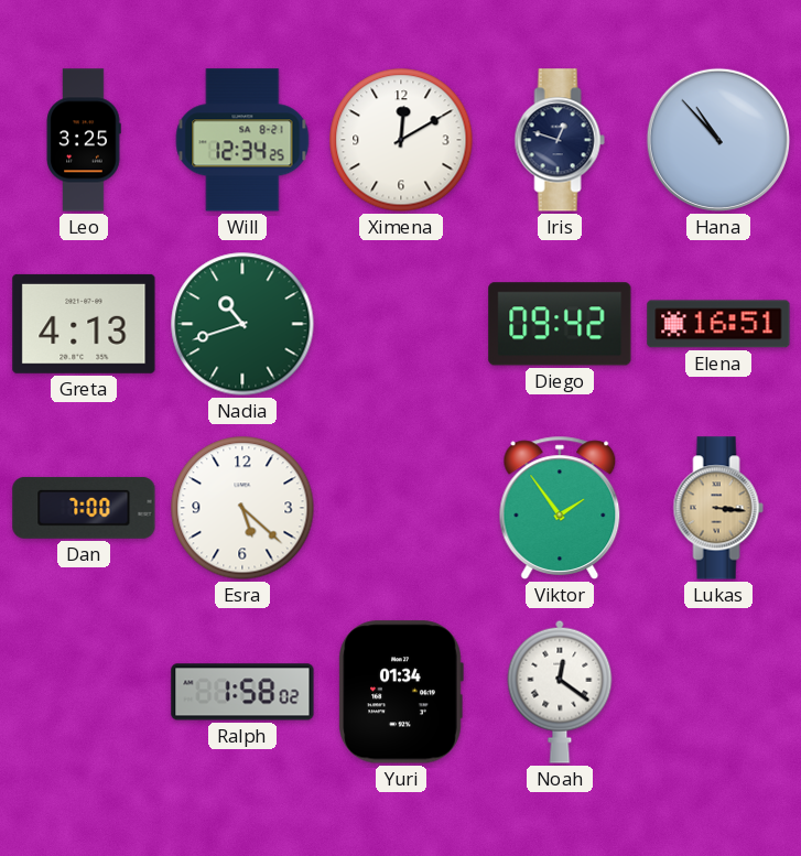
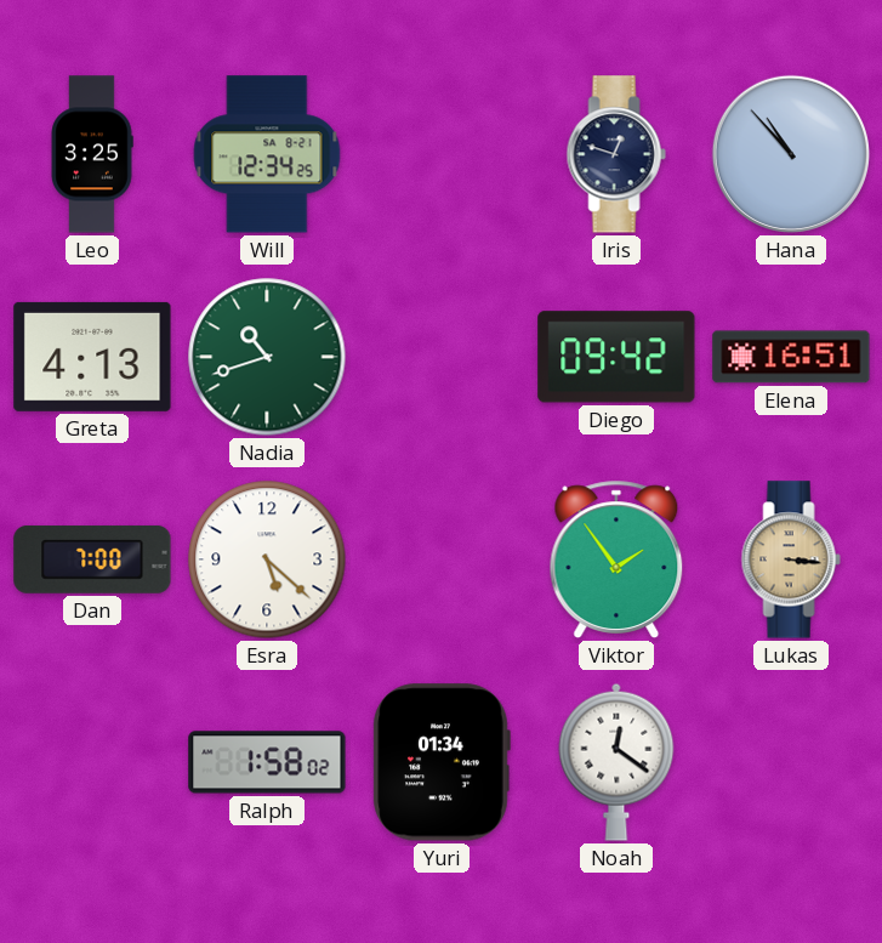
Ximena: 12:10 -> none
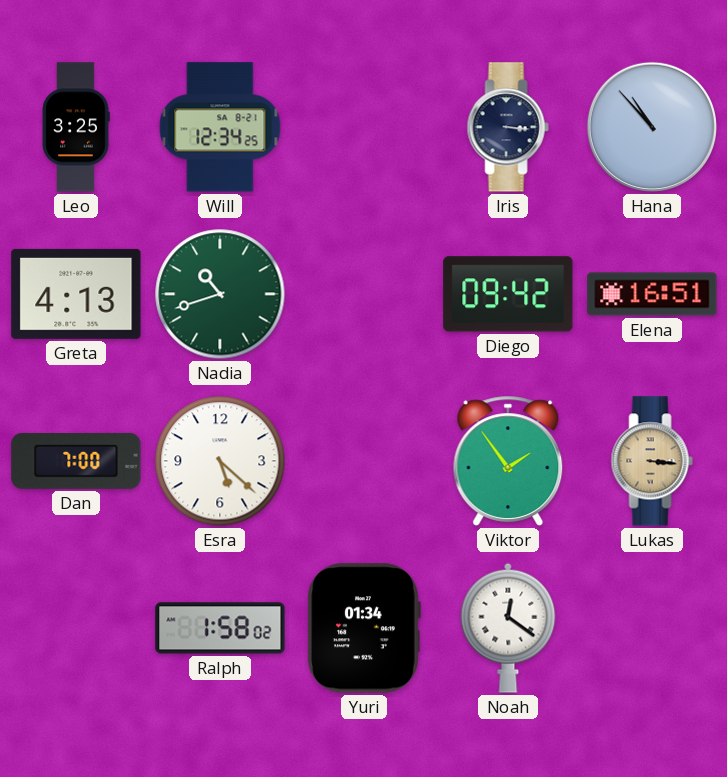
Iris: 12:48 -> 3:16
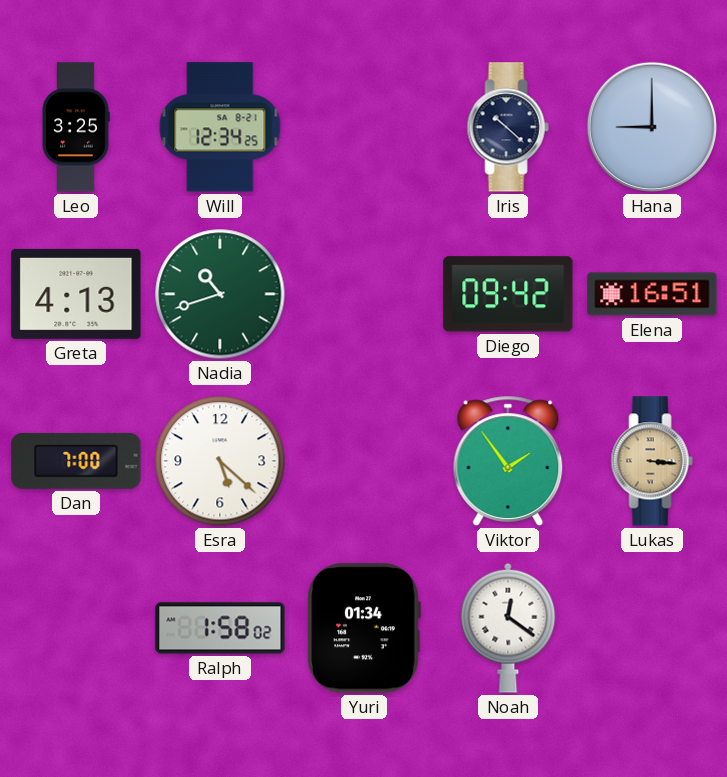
Iris: 3:16 -> 10:22
Hana: 10:53 -> 9:00
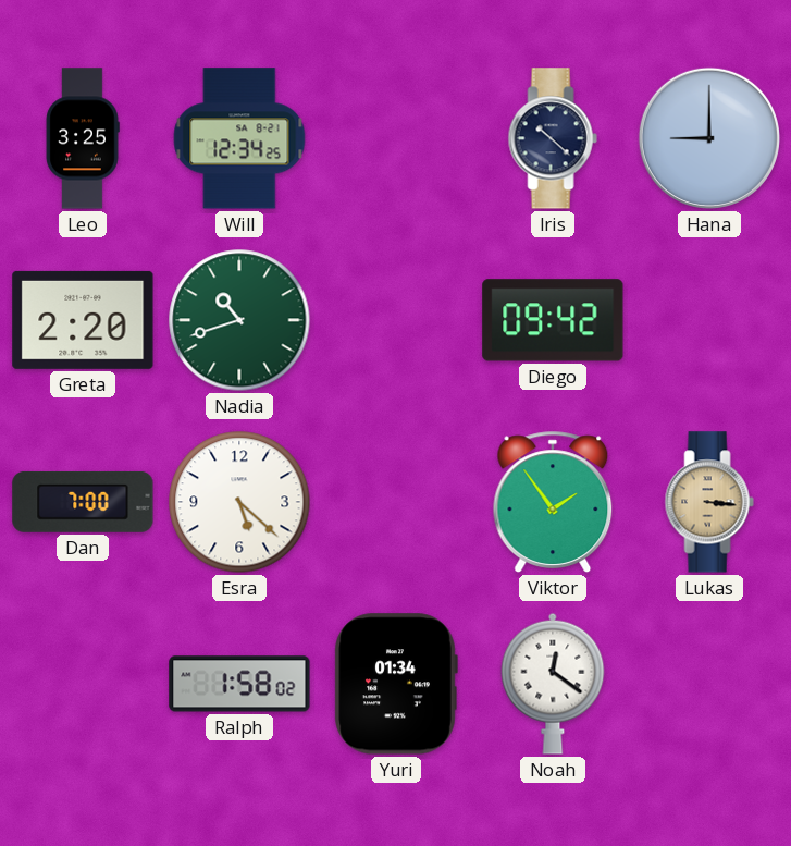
Greta: 4:13 -> 2:20
Elena: 16:51 -> none
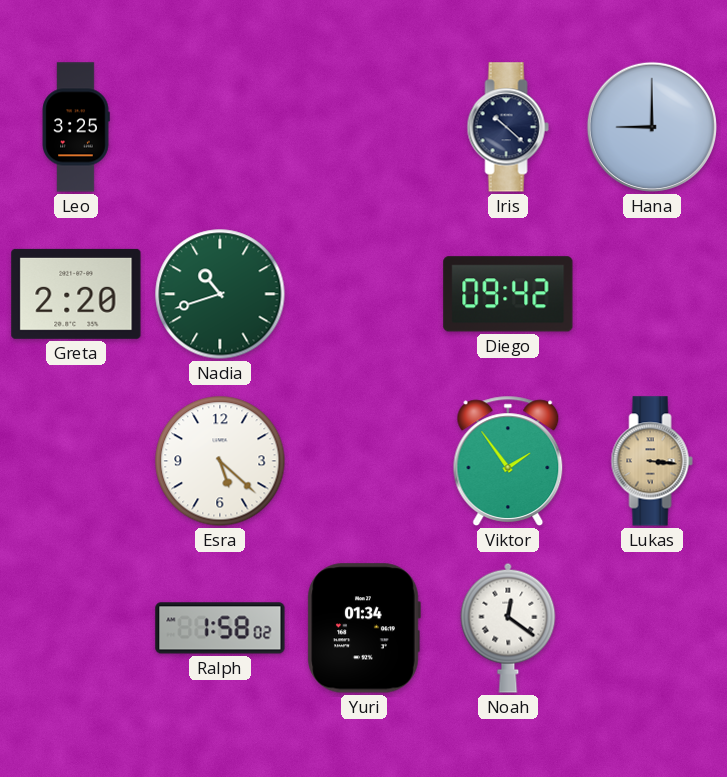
Will: 12:34 -> none
Dan: 7:00 -> none
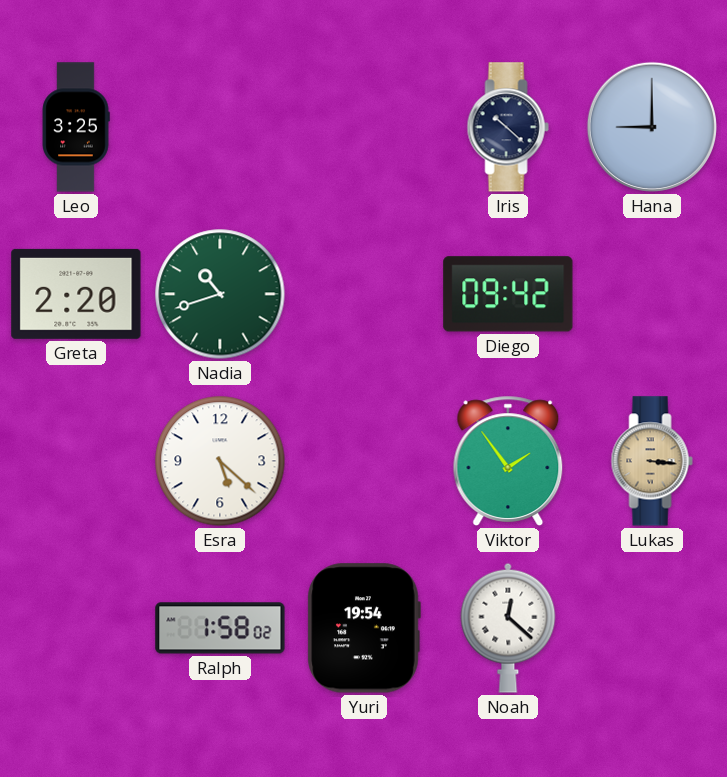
Yuri: 01:34 -> 19:54
Noah: 12:21 -> 12:22
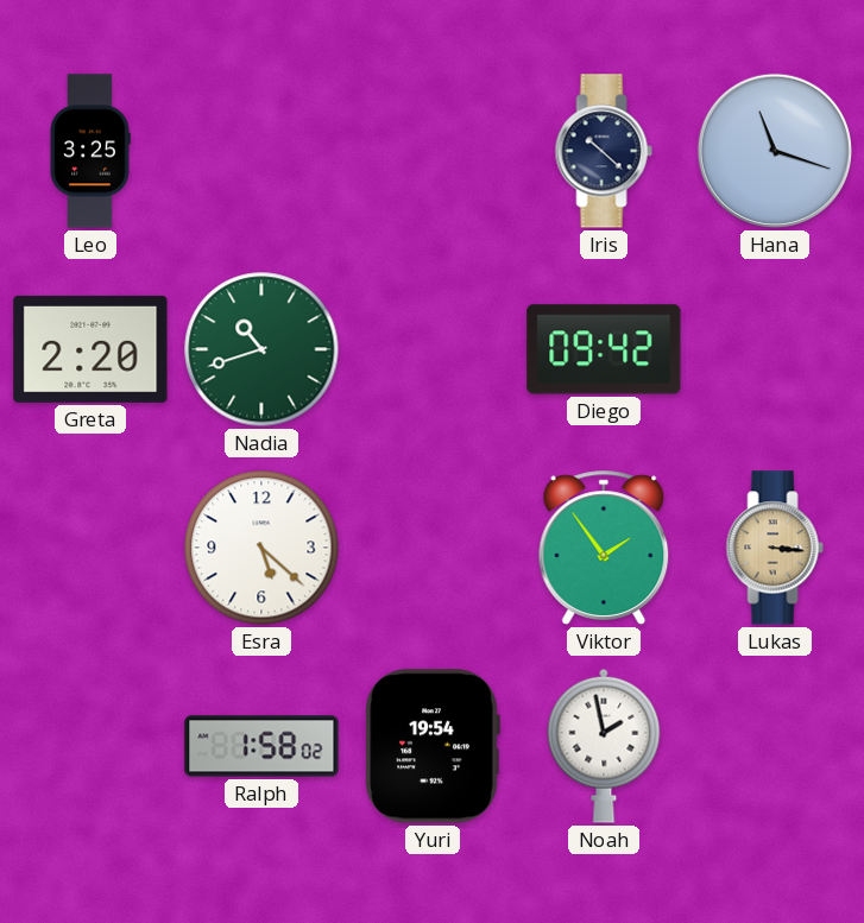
Hana: 9:00 -> 11:18
Noah: 12:22 -> 1:58
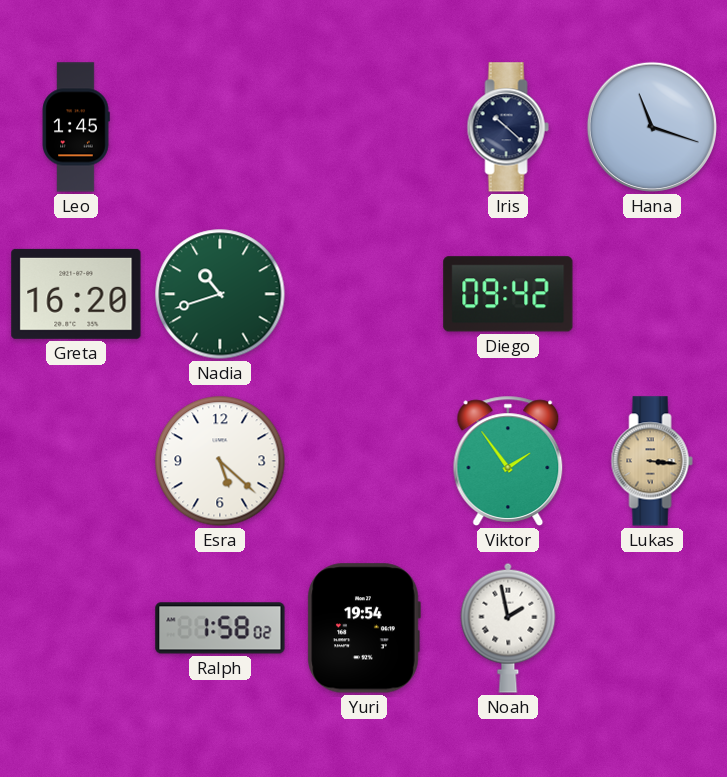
Leo: 3:25 -> 1:45
Greta: 2:20 -> 16:20
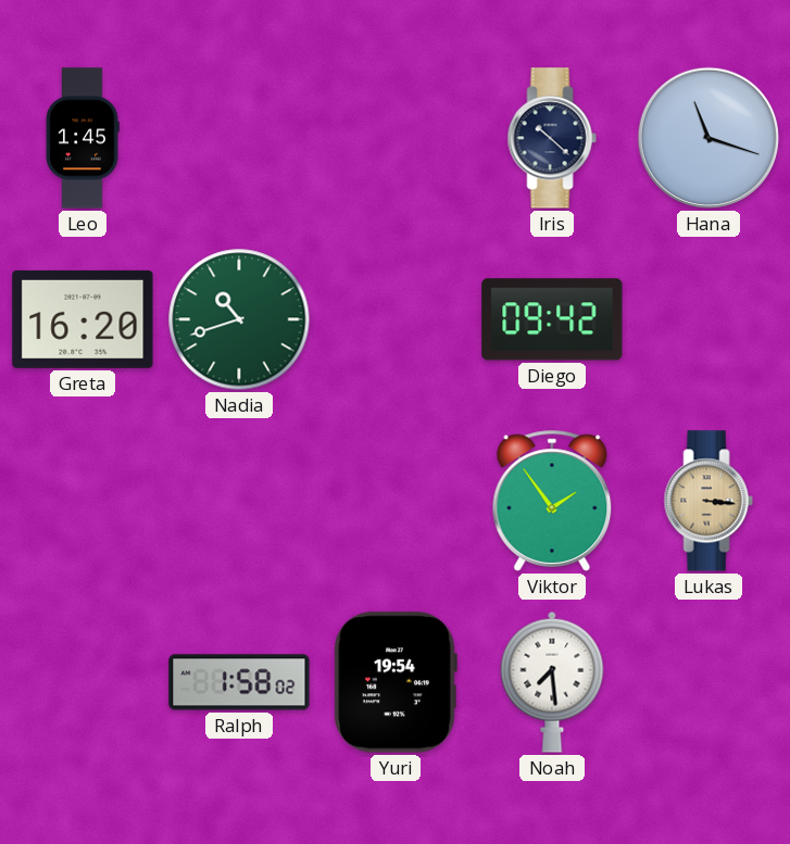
Esra: 5:22 -> none
Noah: 1:58 -> 7:29
